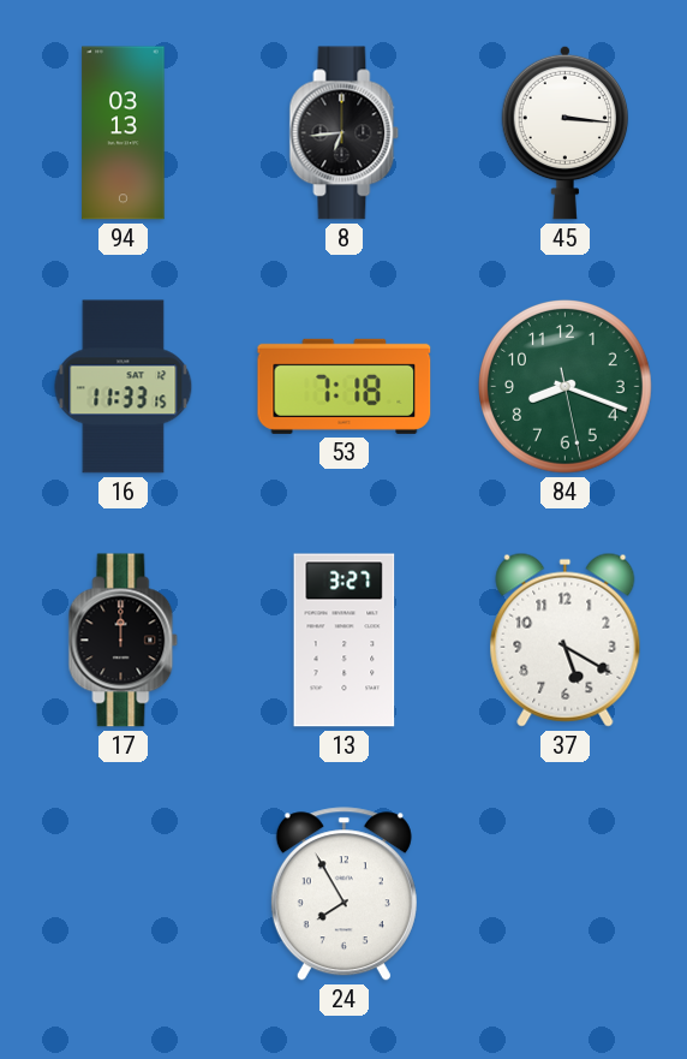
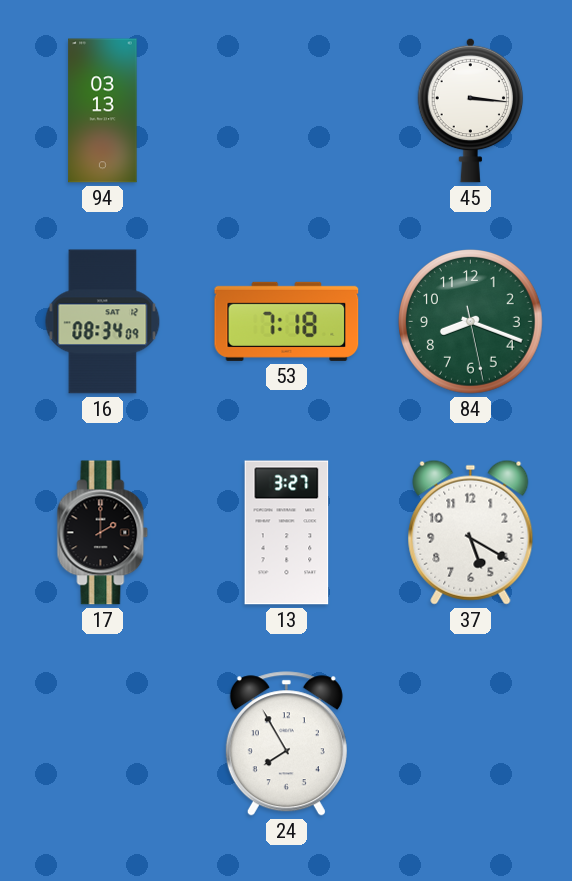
8: 6:44 -> none
16: 11:33 -> 08:34
17: 12:00 -> 2:00
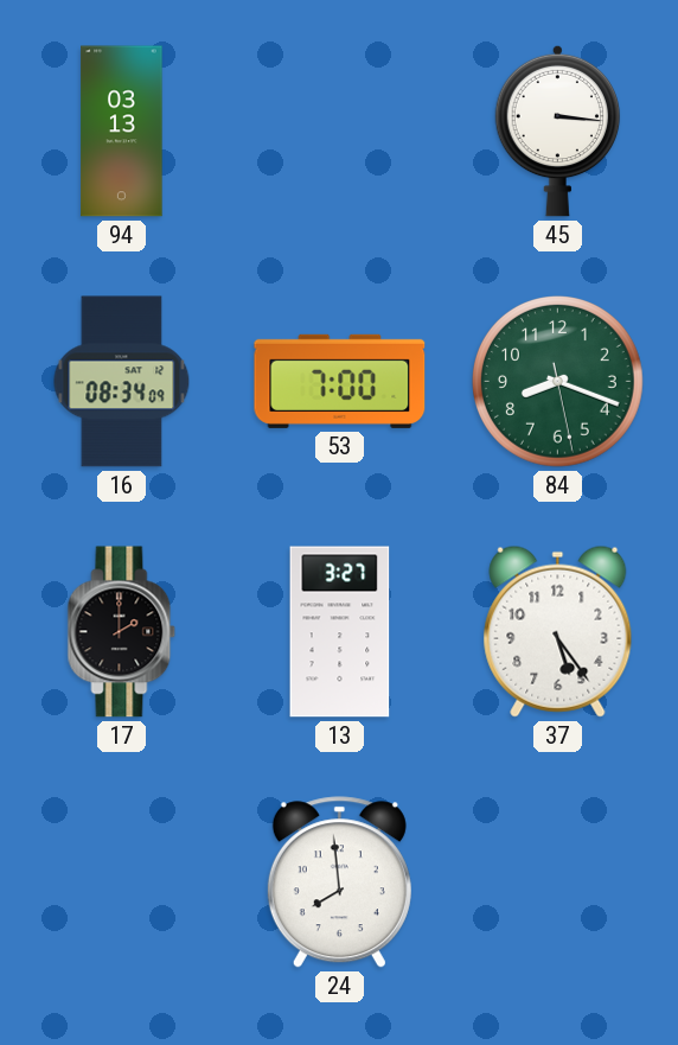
53: 7:18 -> 7:00
37: 5:20 -> 5:24
24: 7:55 -> 7:59
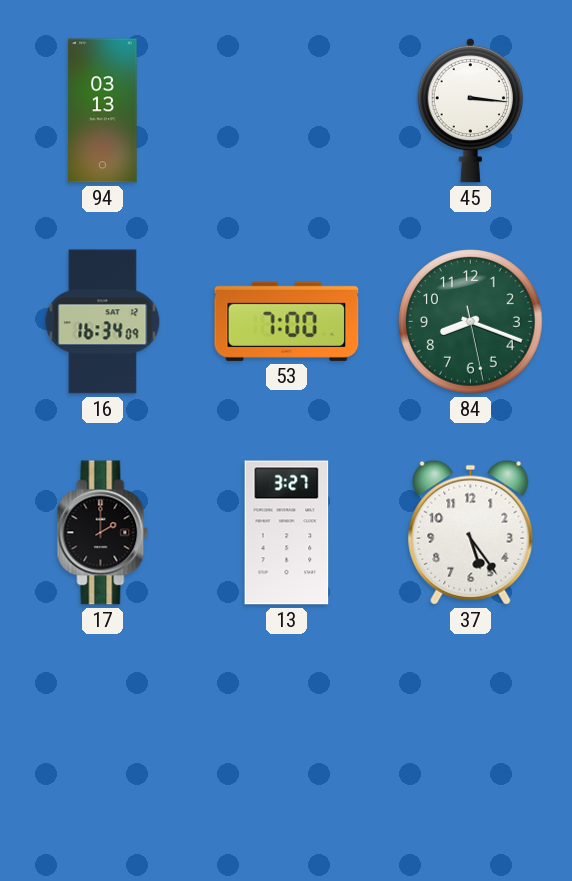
16: 08:34 -> 16:34
24: 7:59 -> none
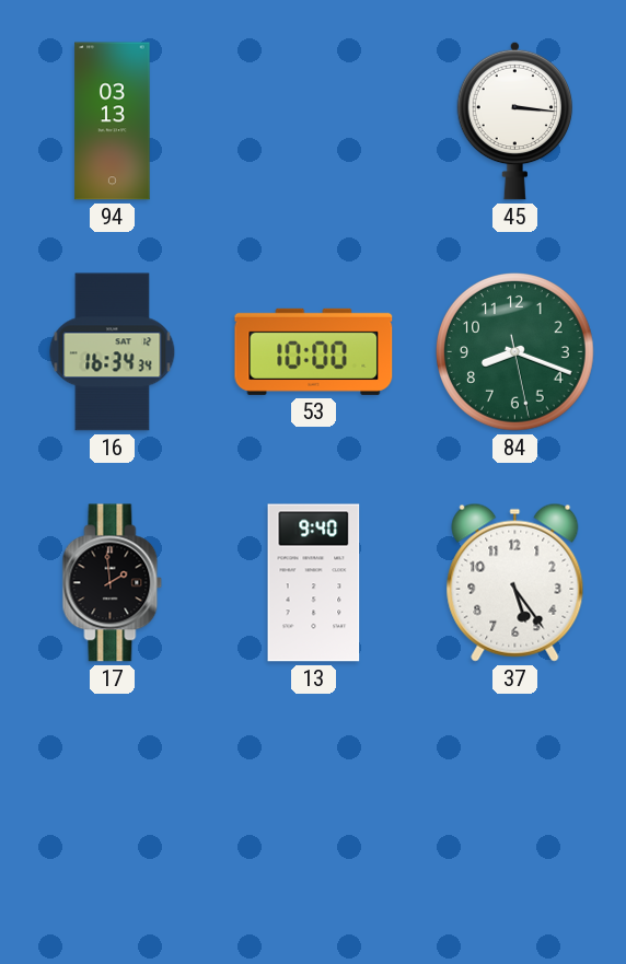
16: 16:34:09 -> 16:34:34
53: 7:00 -> 10:00
17: 2:00 -> 1:59
13: 3:27 -> 9:40
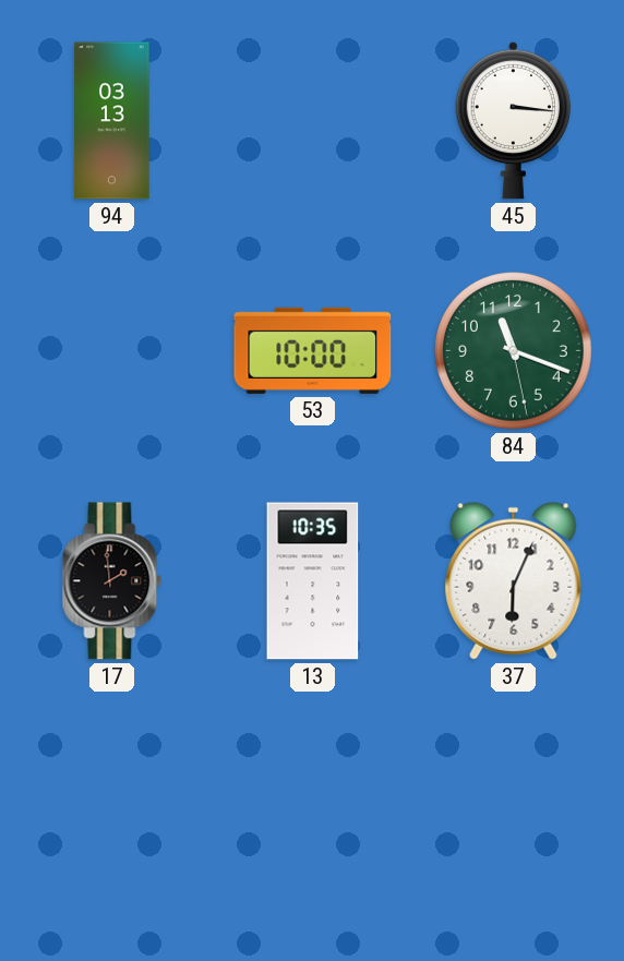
16: 16:34 -> none
84: 8:18 -> 11:18
13: 9:40 -> 10:35
37: 5:24 -> 6:04
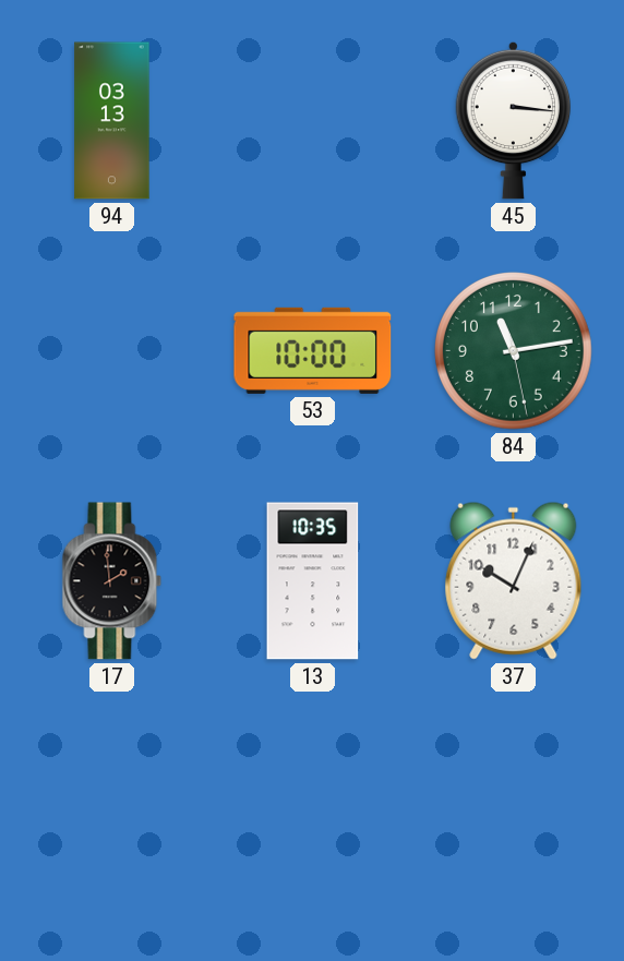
84: 11:18 -> 11:13
37: 6:04 -> 10:04
